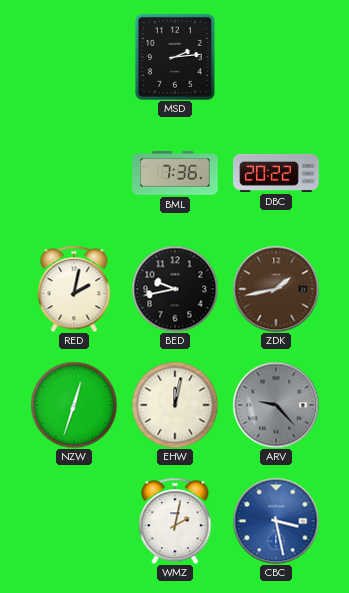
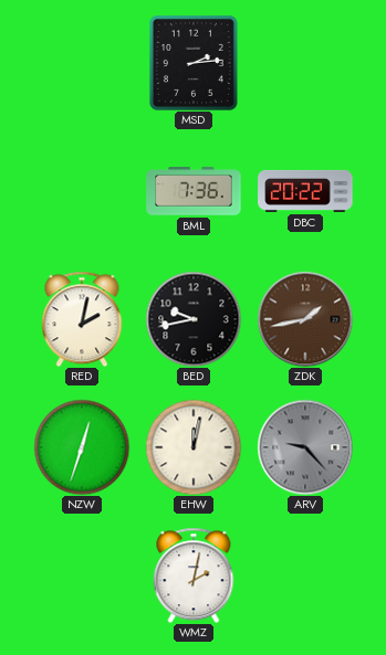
CBC: 3:28 -> none
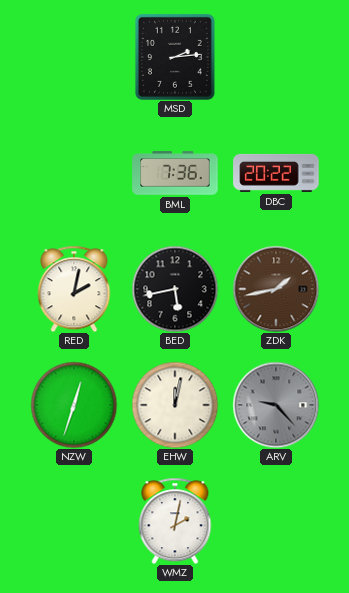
BED: 9:43 -> 5:43
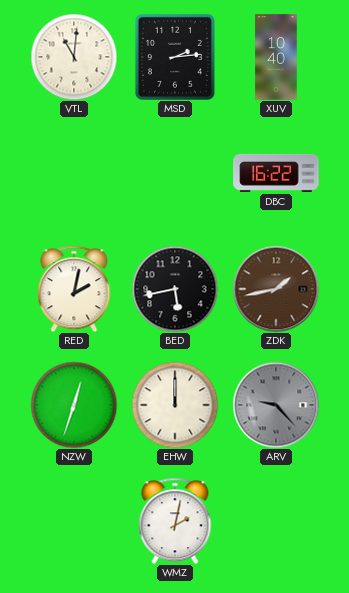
VTL: none -> 11:01
XUV: none -> 10:40
BML: 7:36 -> none
DBC: 20:22 -> 16:22
EHW: 12:02 -> 12:00
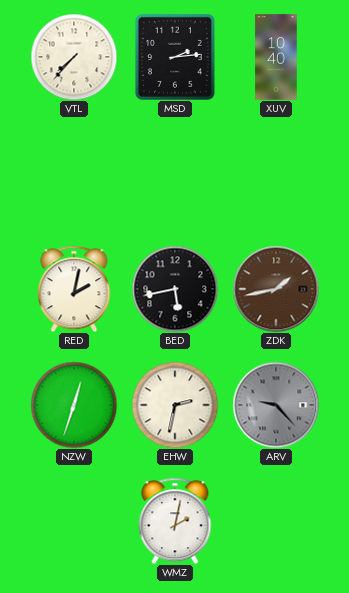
VTL: 11:01 -> 7:37
DBC: 16:22 -> none
EHW: 12:00 -> 2:32
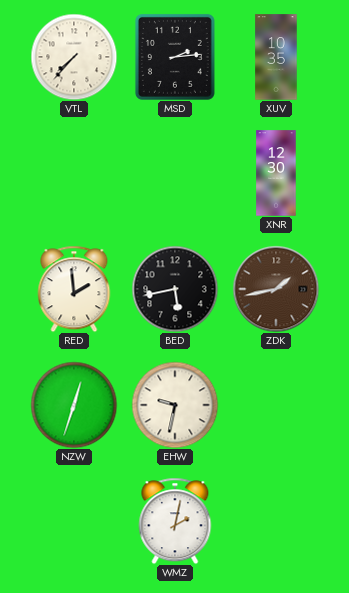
XUV: 10:40 -> 10:35
XNR: none -> 12:30
RED: 2:02 -> 1:59
EHW: 2:32 -> 9:32
ARV: 9:23 -> none
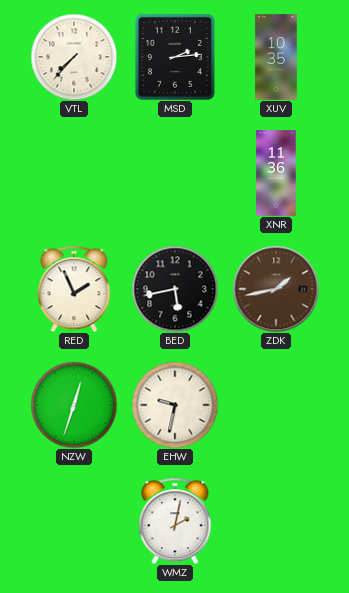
XNR: 12:30 -> 11:36
RED: 1:59 -> 1:56
